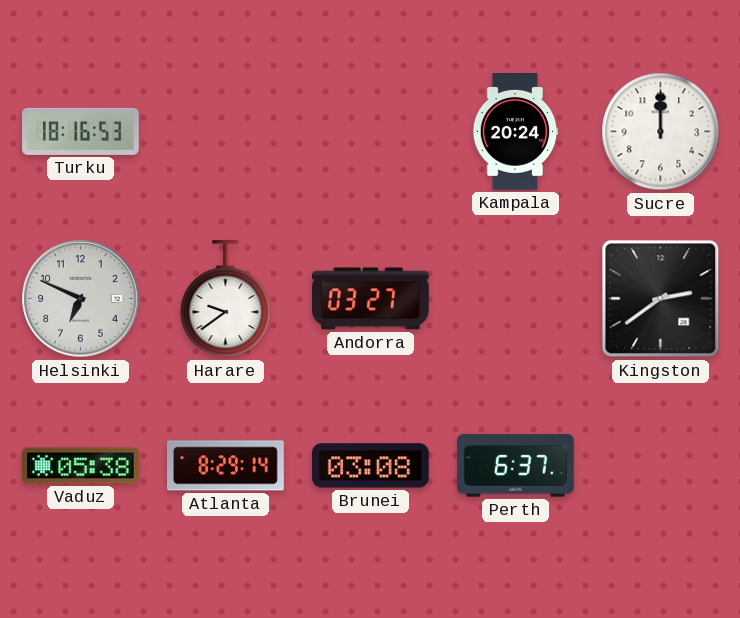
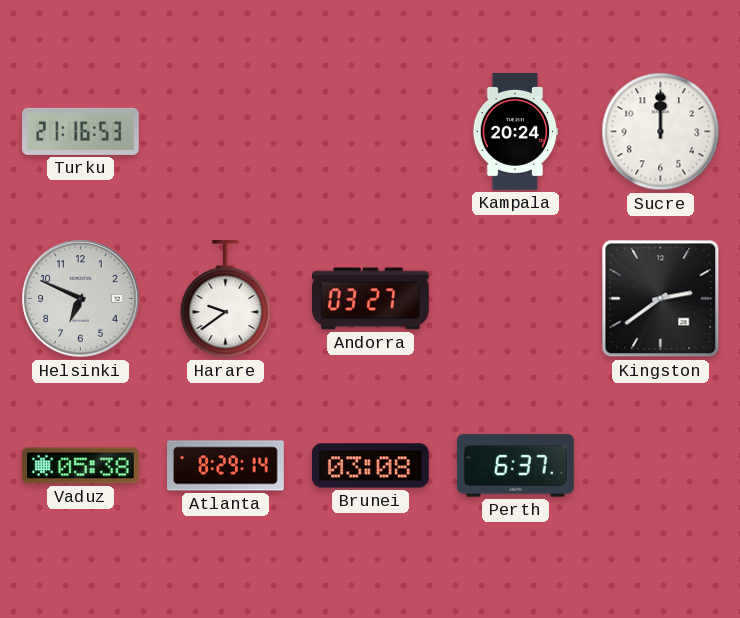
Turku: 18:16 -> 21:16
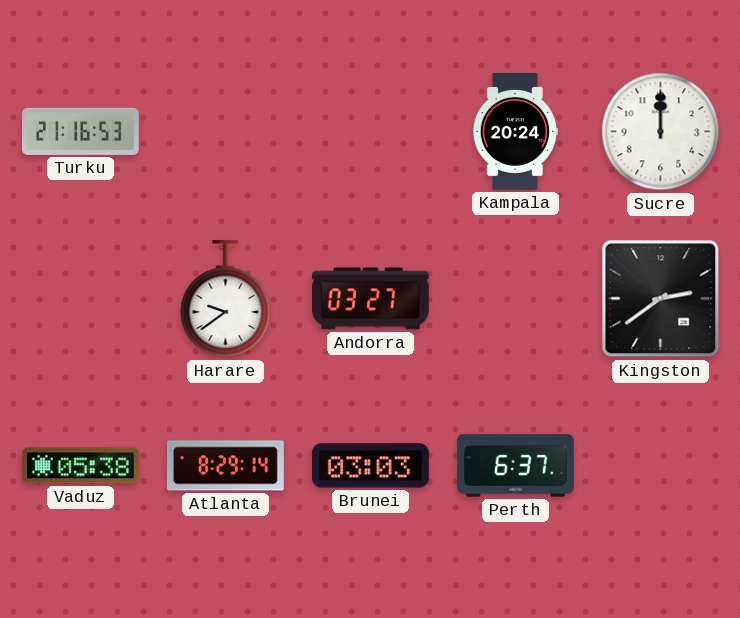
Helsinki: 6:49 -> none
Brunei: 03:08 -> 03:03
